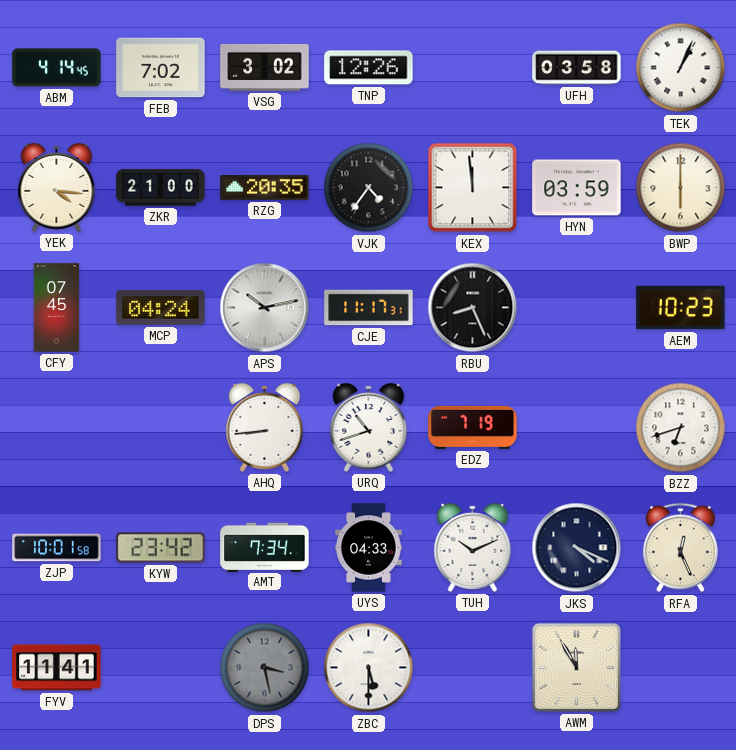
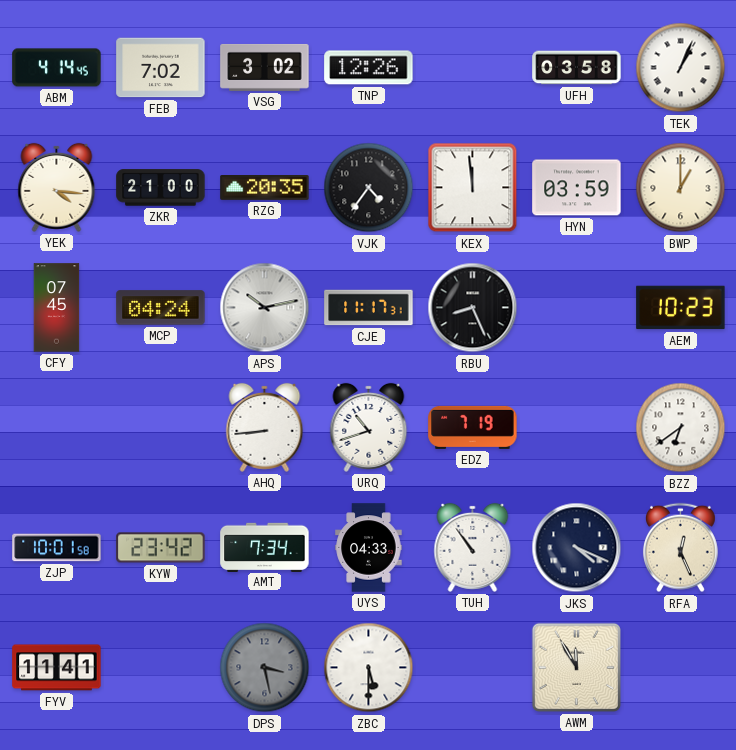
BWP: 6:00 -> 1:00
BZZ: 6:42 -> 6:39
TUH: 10:11 -> 10:54
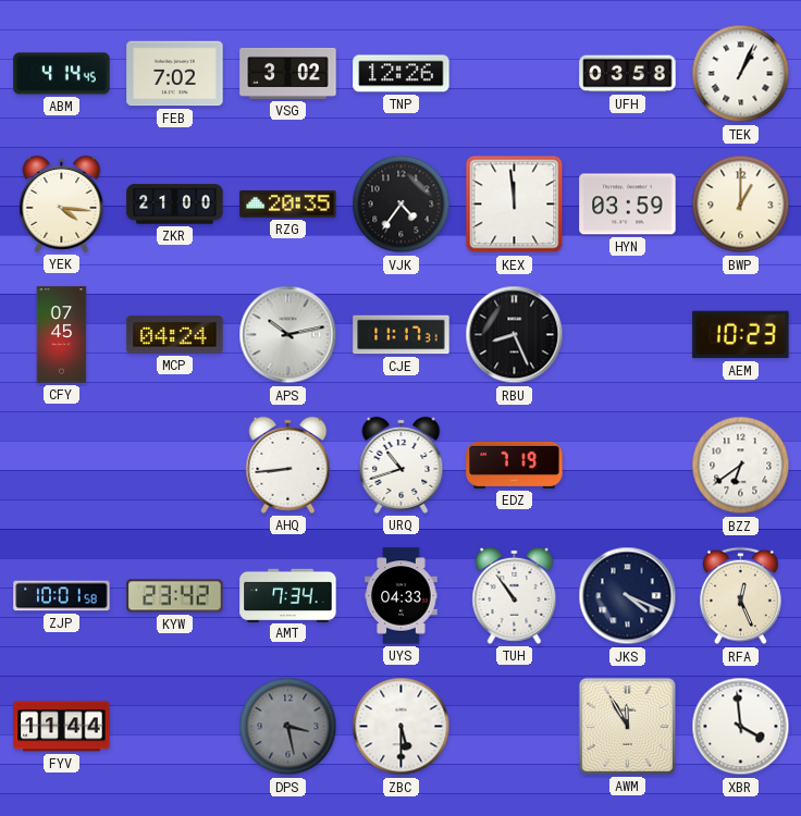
FYV: 11:41 -> 11:44
XBR: none -> 3:59
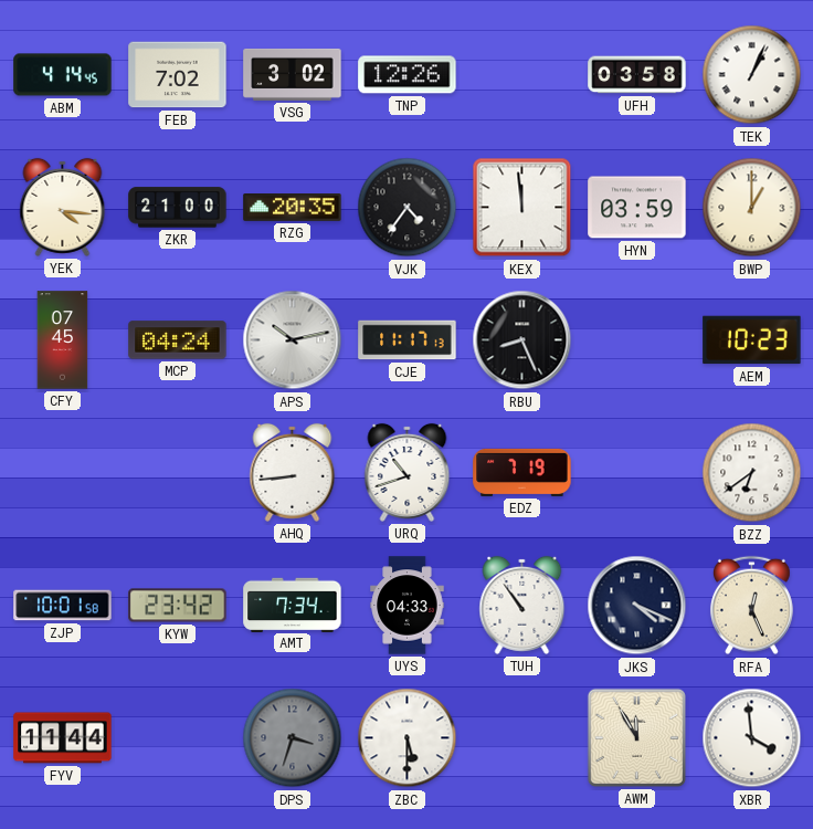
CJE: 11:17:31 -> 11:17:13
DPS: 3:28 -> 3:33
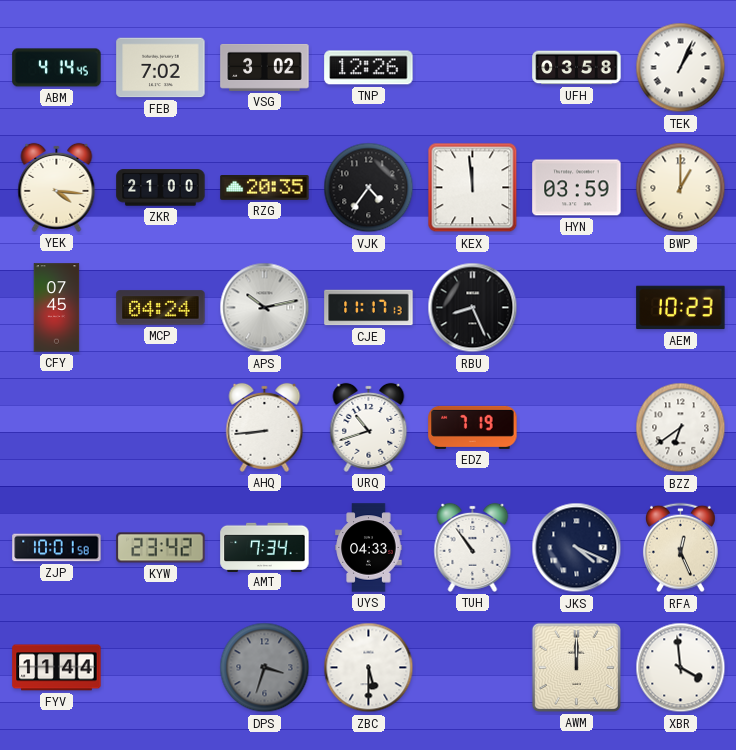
AWM: 11:55 -> 12:00
